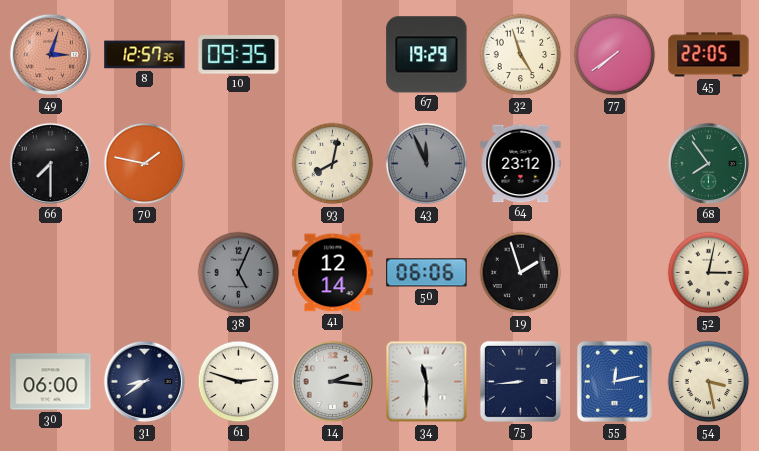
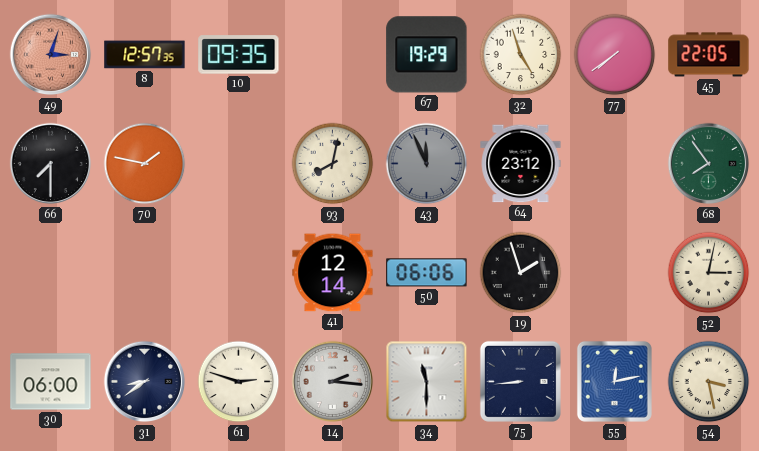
38: 5:04 -> none
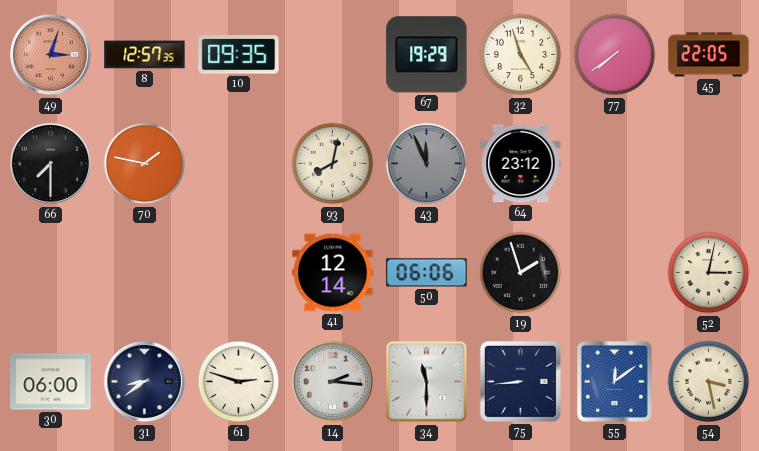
68: 7:54 -> none
55: 12:13 -> 12:09
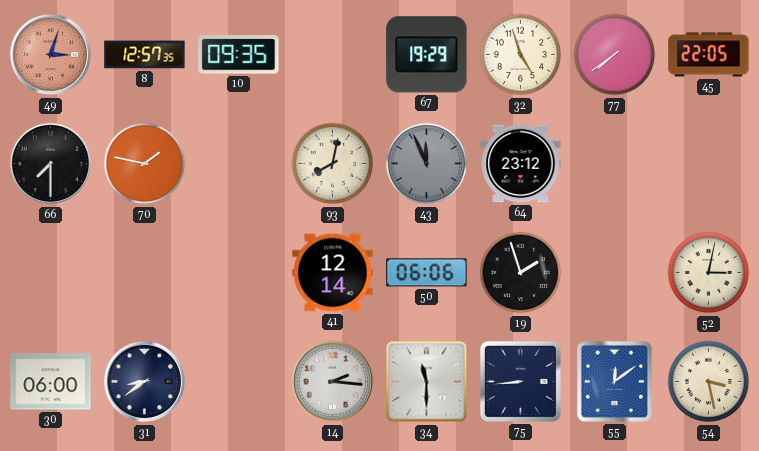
61: 2:48 -> none
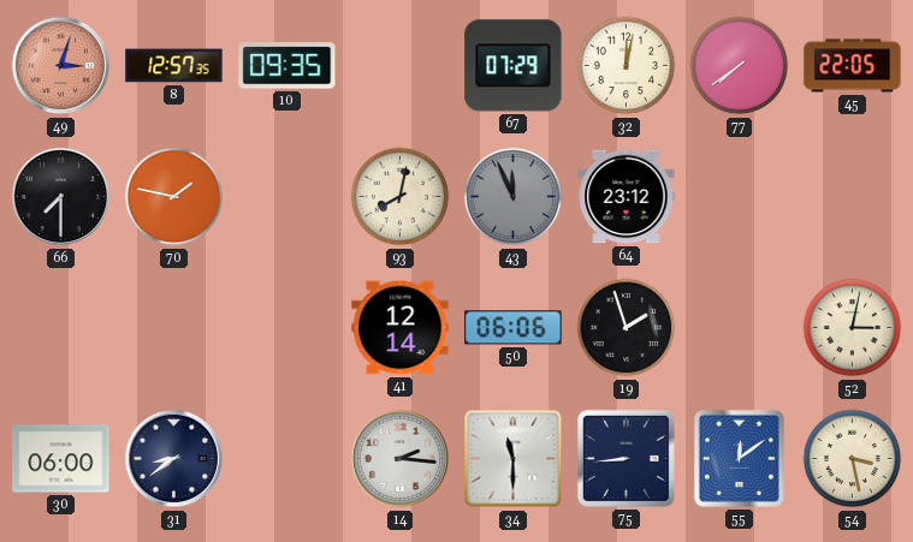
67: 19:29 -> 07:29
32: 4:57 -> 12:02
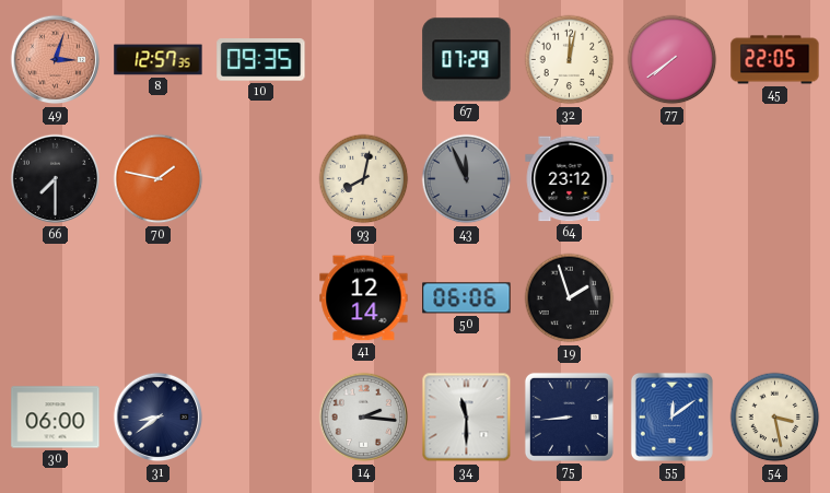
52: 3:02 -> none
